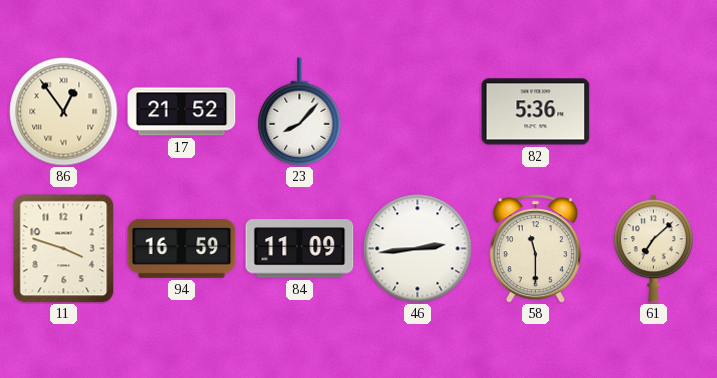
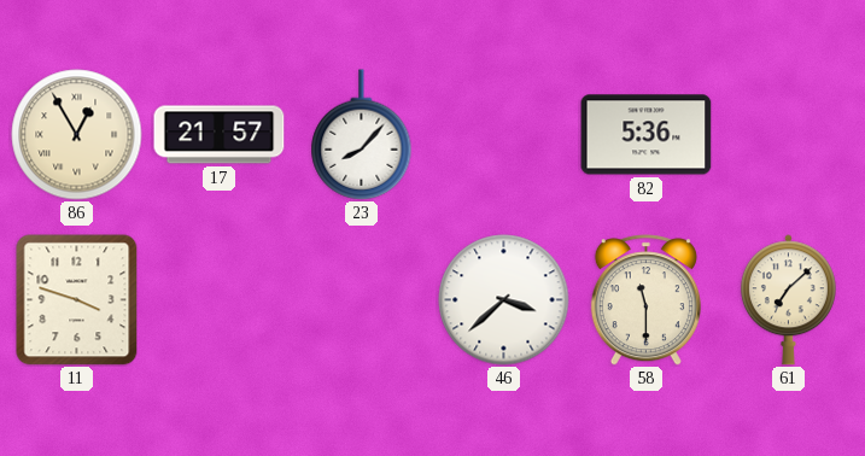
86: 12:54 -> 12:55
17: 21:52 -> 21:57
94: 16:59 -> none
84: 11:09 -> none
46: 2:44 -> 3:38
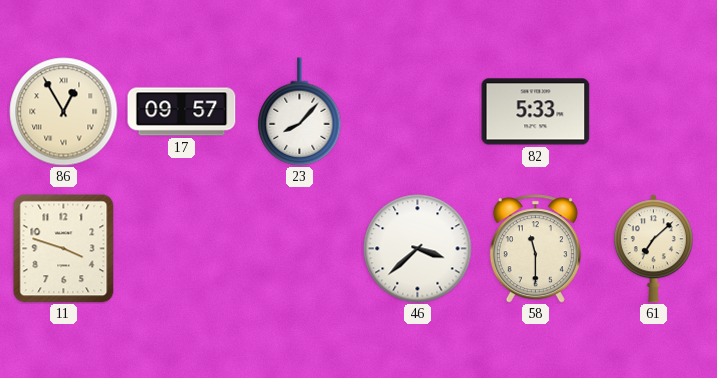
17: 21:57 -> 09:57
82: 5:36 -> 5:33
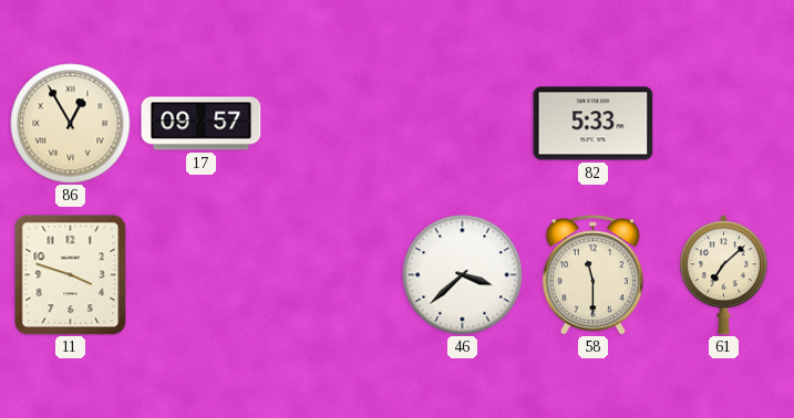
23: 8:07 -> none
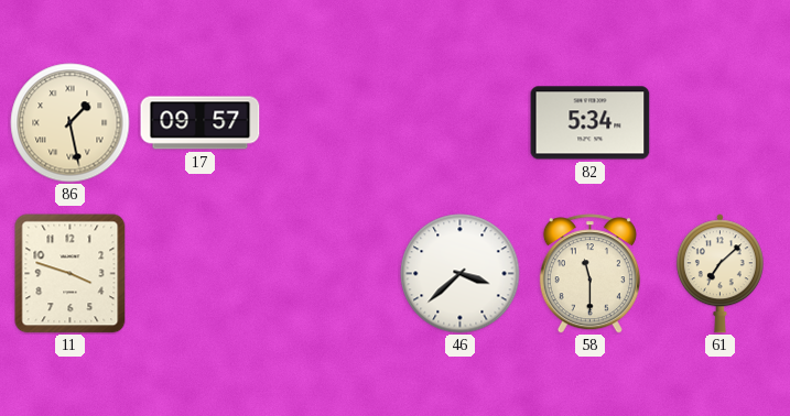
86: 12:55 -> 1:28
82: 5:33 -> 5:34
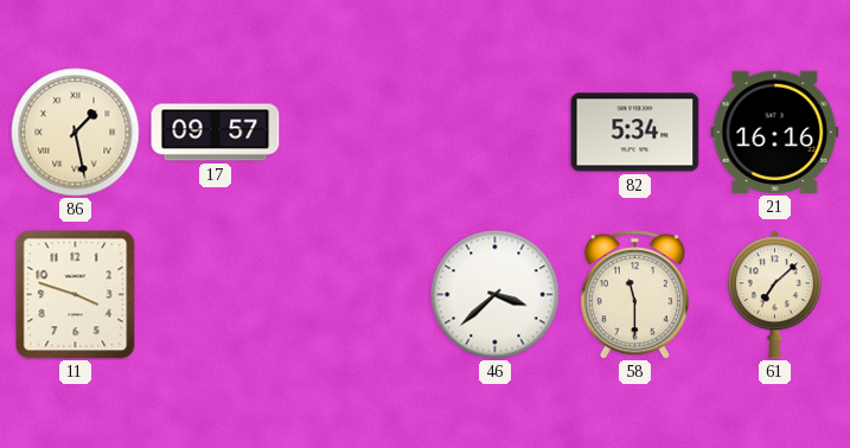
21: none -> 16:16
